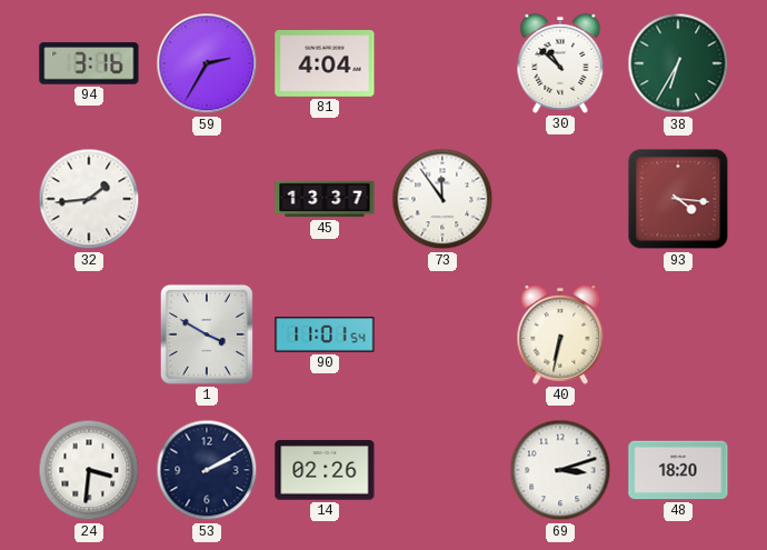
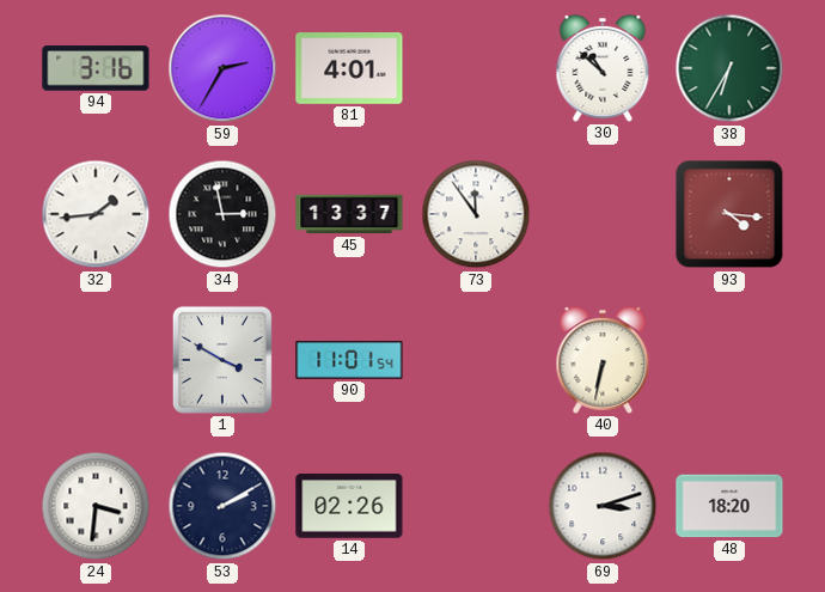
81: 4:04 -> 4:01
34: none -> 2:58
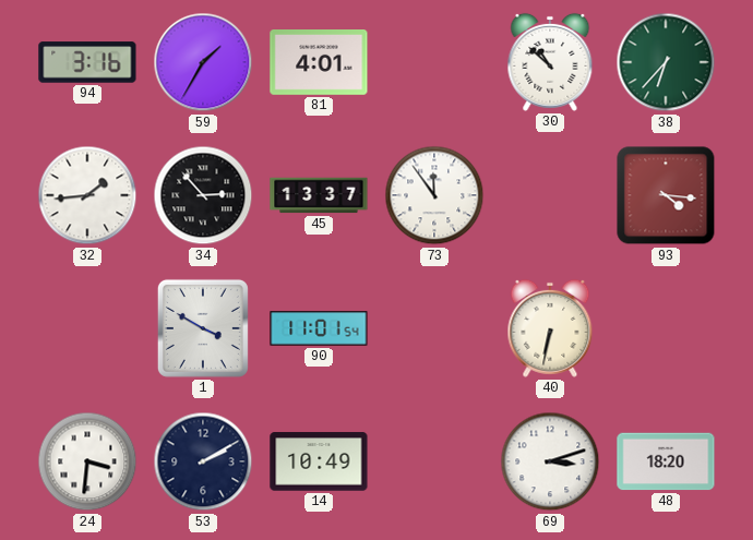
59: 2:35 -> 1:35
38: 6:35 -> 6:37
34: 2:58 -> 2:53
14: 02:26 -> 10:49
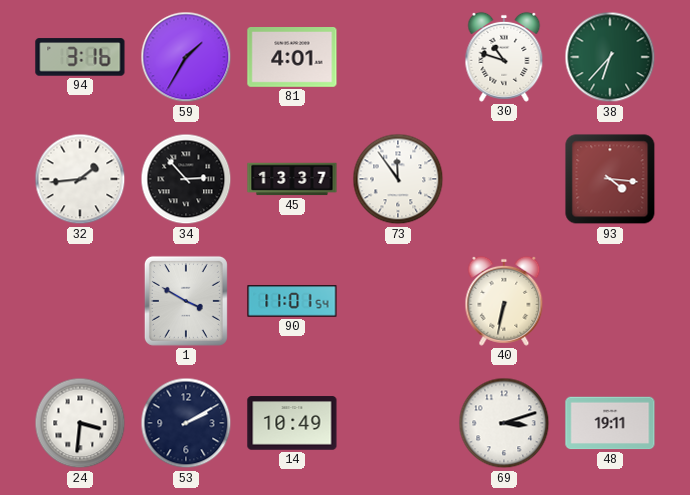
30: 10:52 -> 10:48
48: 18:20 -> 19:11
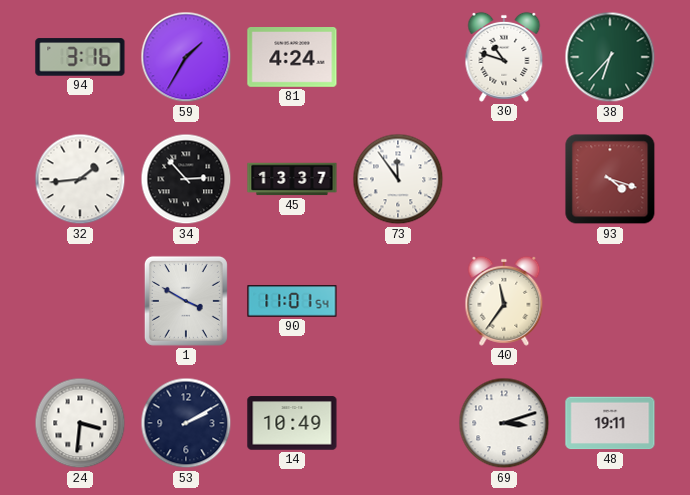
81: 4:01 -> 4:24
93: 4:16 -> 4:18
40: 6:32 -> 11:36
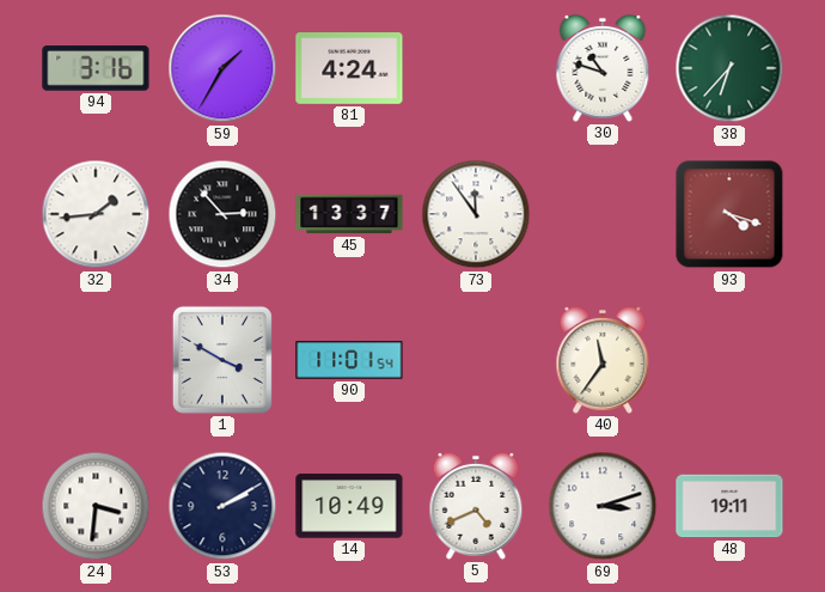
5: none -> 4:41
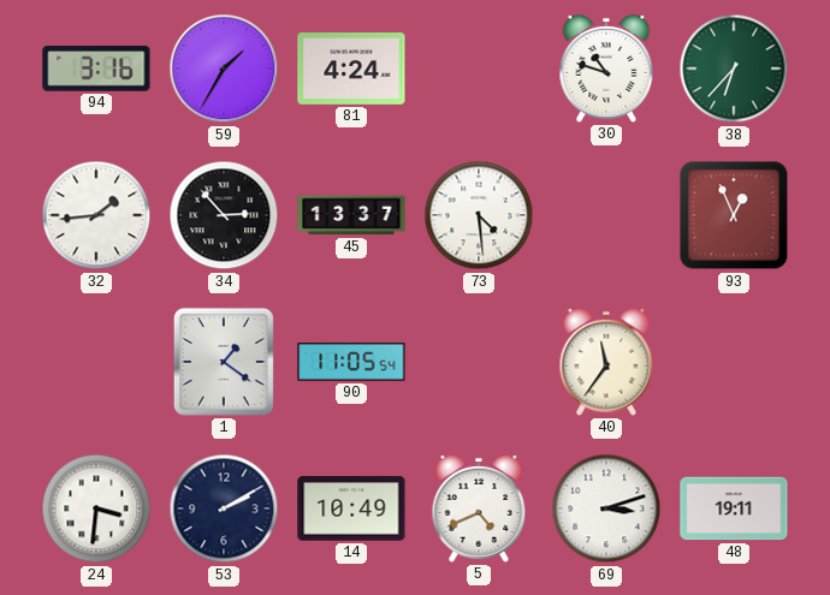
73: 11:54 -> 4:29
93: 4:18 -> 12:56
1: 3:50 -> 1:21
90: 11:01 -> 11:05
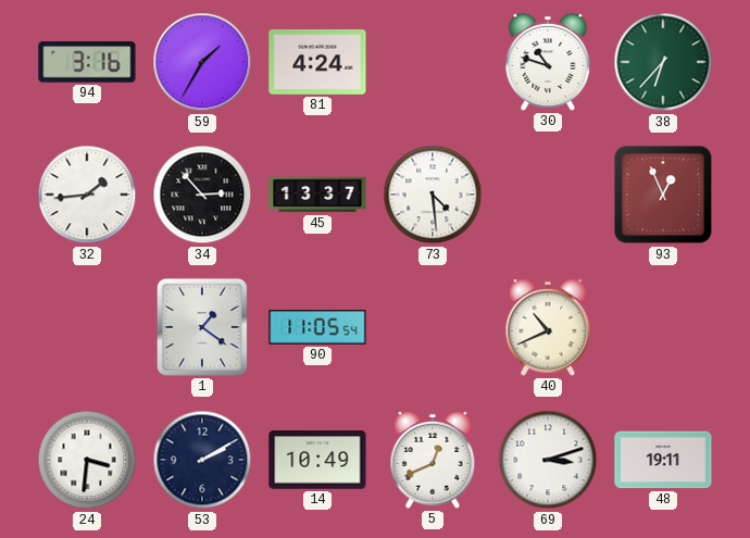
40: 11:36 -> 10:41
5: 4:41 -> 12:41
